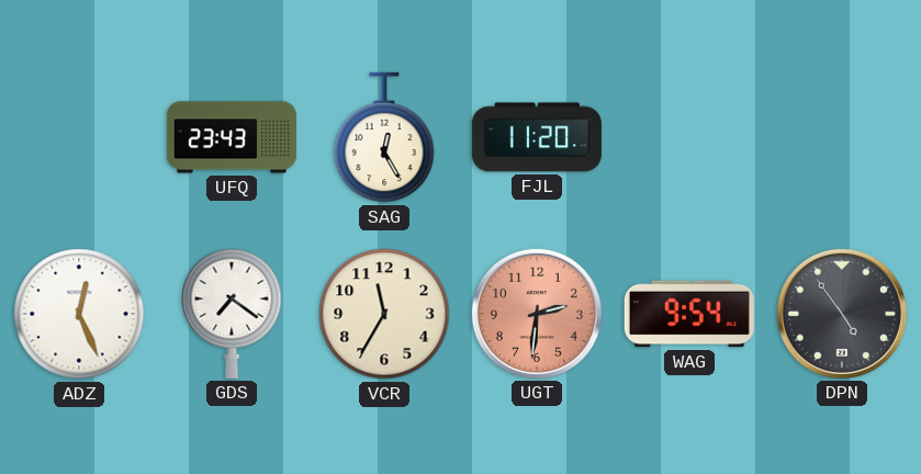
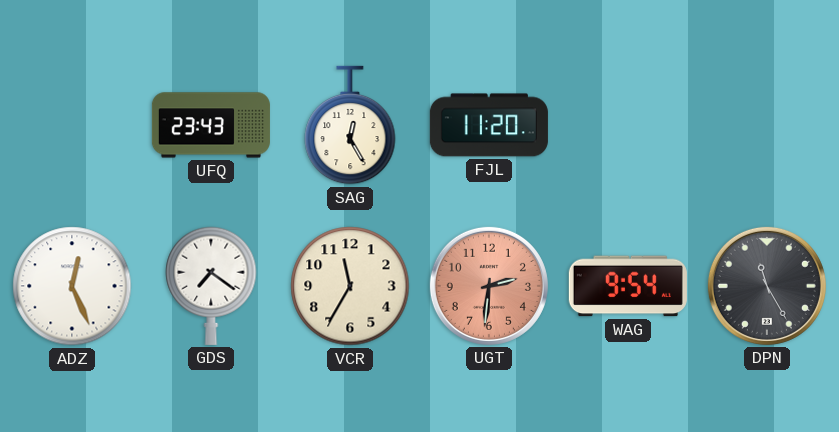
DPN: 4:54 -> 11:25
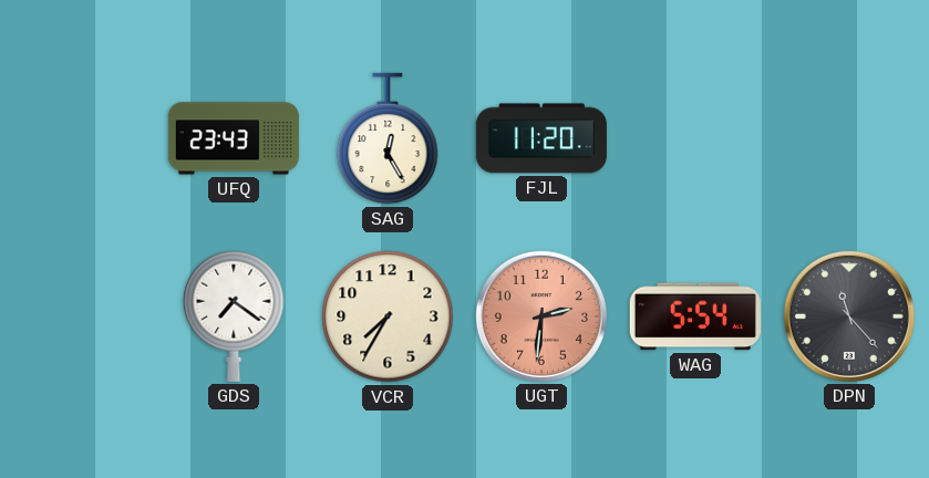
ADZ: 12:26 -> none
VCR: 11:35 -> 7:35
WAG: 9:54 -> 5:54
DPN: 11:25 -> 11:23
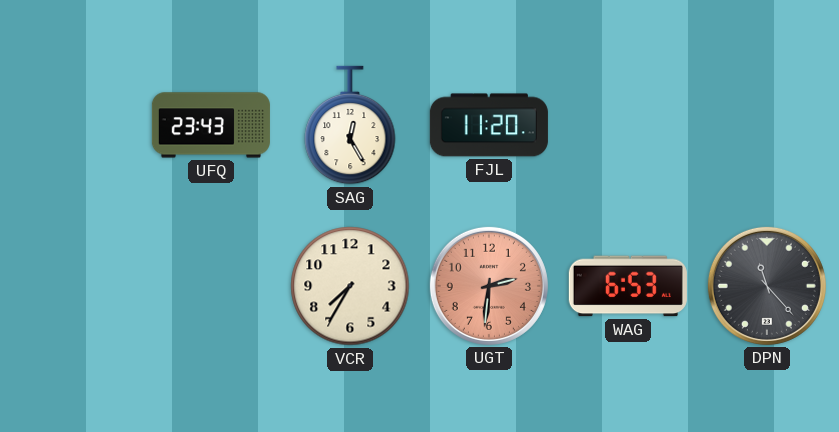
GDS: 7:21 -> none
WAG: 5:54 -> 6:53
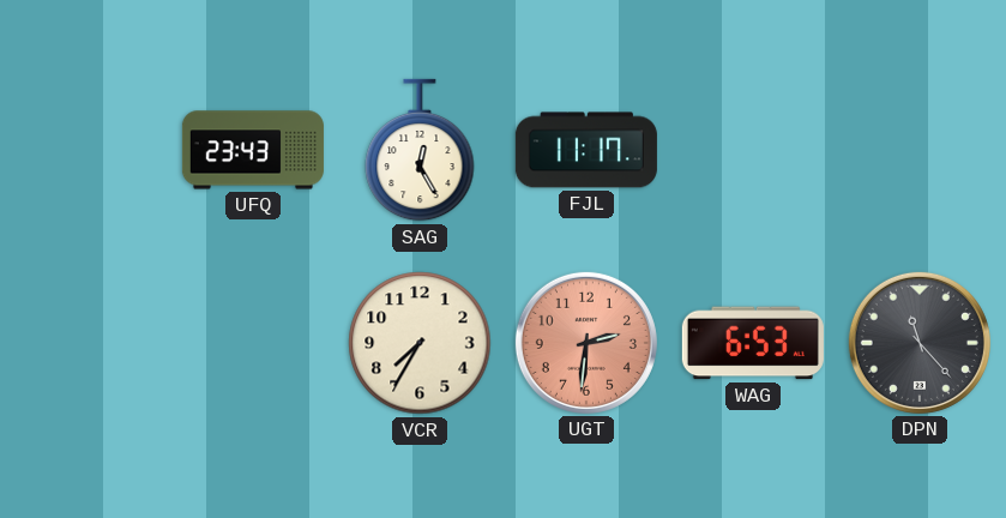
FJL: 11:20 -> 11:17
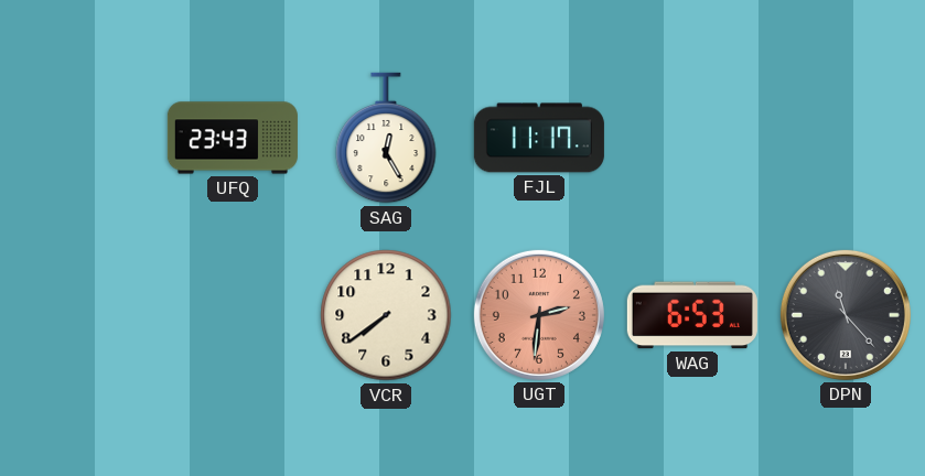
VCR: 7:35 -> 7:39
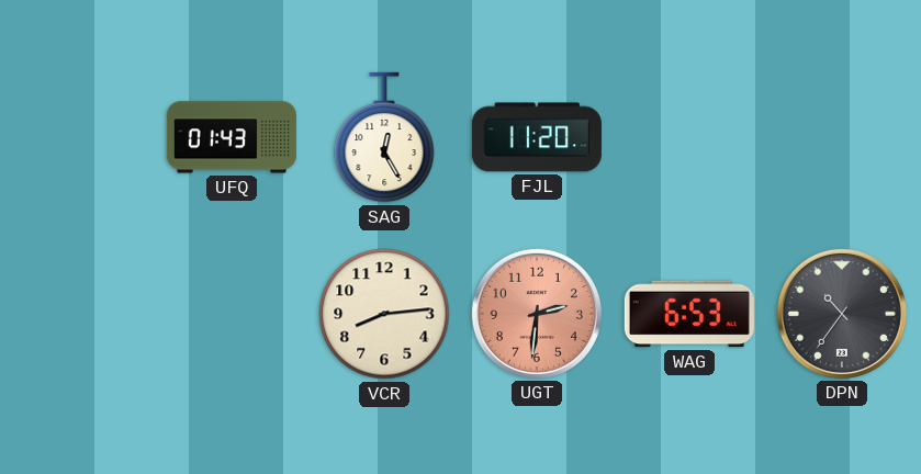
UFQ: 23:43 -> 01:43
FJL: 11:17 -> 11:20
VCR: 7:39 -> 8:14
DPN: 11:23 -> 10:36
